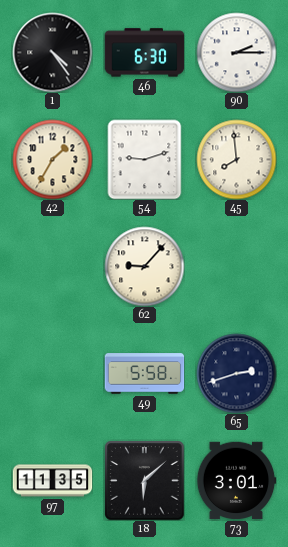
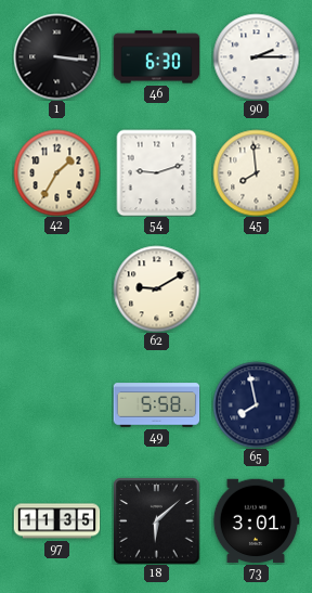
1: 4:24 -> 3:16
62: 9:07 -> 9:10
65: 2:42 -> 7:58
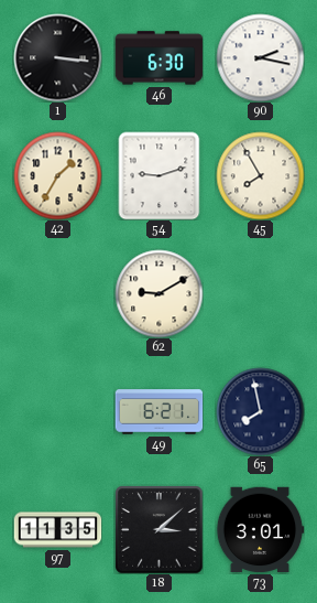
90: 2:15 -> 2:17
45: 7:59 -> 7:55
49: 5:58 -> 6:21
18: 6:08 -> 3:08
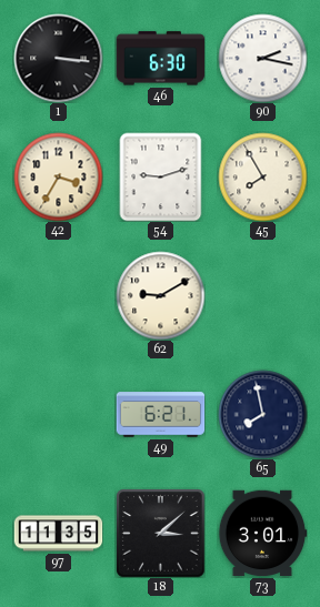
42: 1:35 -> 3:35
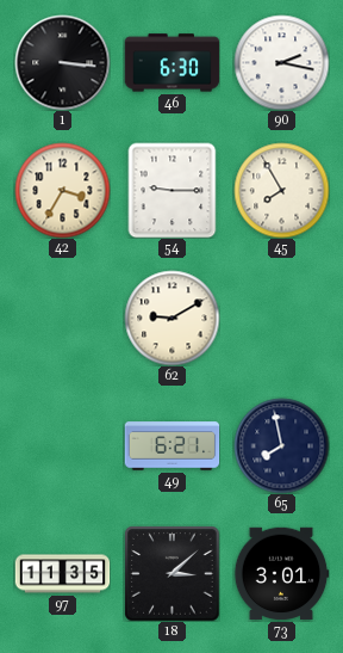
54: 9:12 -> 9:15
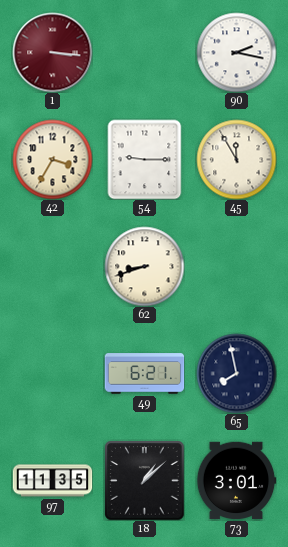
1 dial: black -> burgundy
46: 6:30 -> none
45: 7:55 -> 11:55
62: 9:10 -> 8:42
18: 3:08 -> 1:08
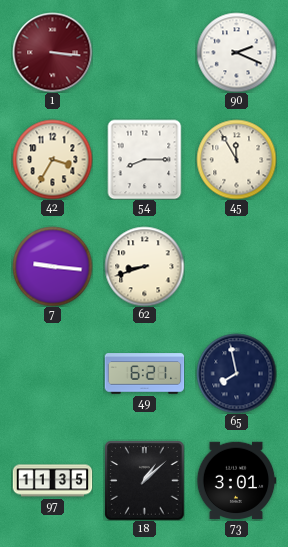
90: 2:17 -> 2:19
54: 9:15 -> 8:15
7: none -> 9:16
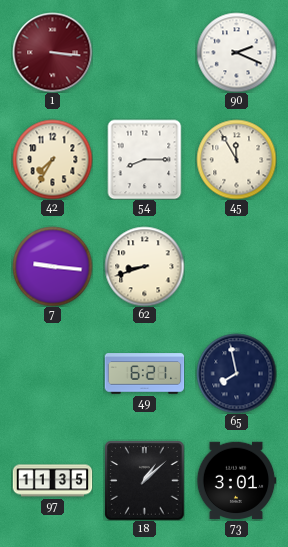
42: 3:35 -> 7:35
